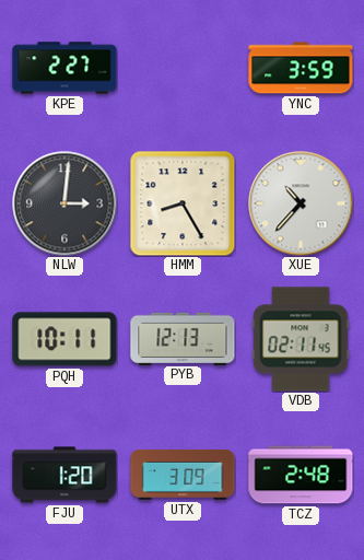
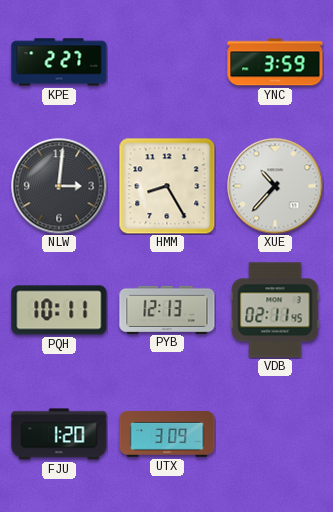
TCZ: 2:48 -> none
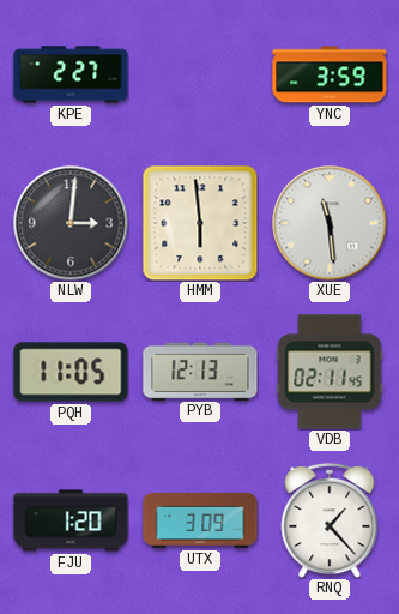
HMM: 8:25 -> 5:59
XUE: 10:37 -> 11:29
PQH: 10:11 -> 11:05
RNQ: none -> 1:23
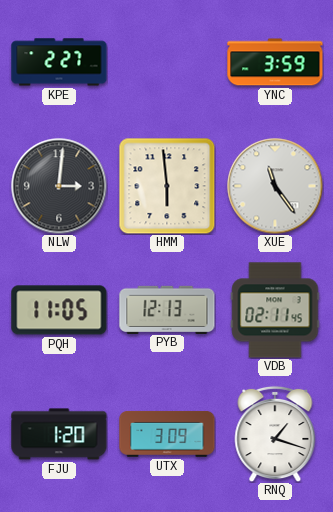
XUE: 11:29 -> 11:24
RNQ: 1:23 -> 1:18
